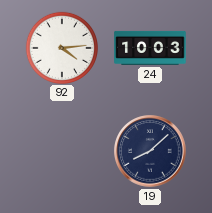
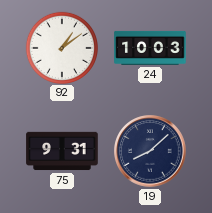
92: 4:14 -> 1:09
75: none -> 9:31
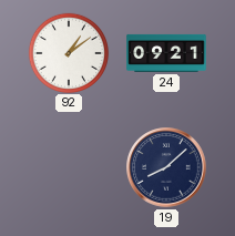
24: 10:03 -> 09:21
75: 9:31 -> none
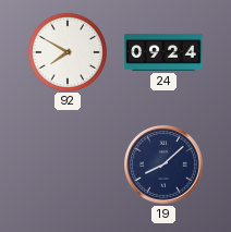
92: 1:09 -> 7:50
24: 09:21 -> 09:24
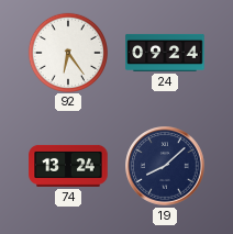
92: 7:50 -> 6:24
74: none -> 13:24
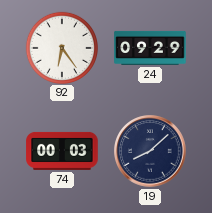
24: 09:24 -> 09:29
74: 13:24 -> 00:03
